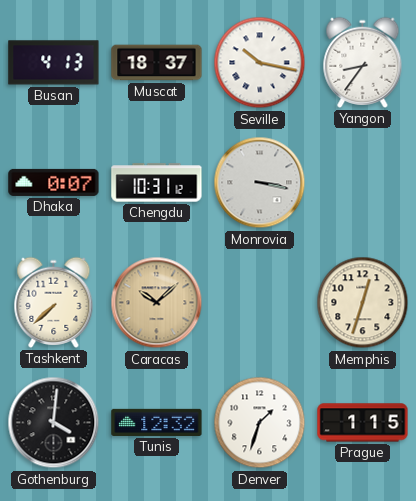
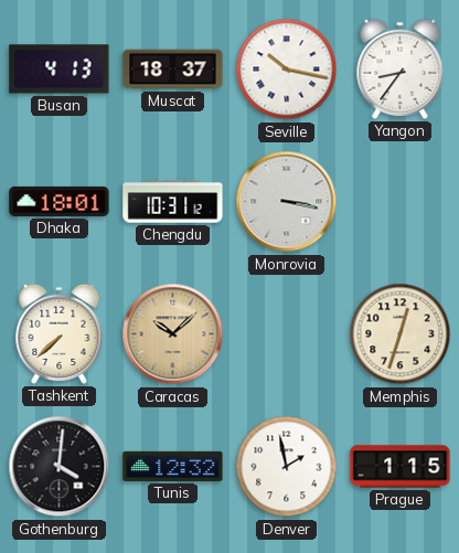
Dhaka: 0:07 -> 18:01
Denver: 1:33 -> 1:58
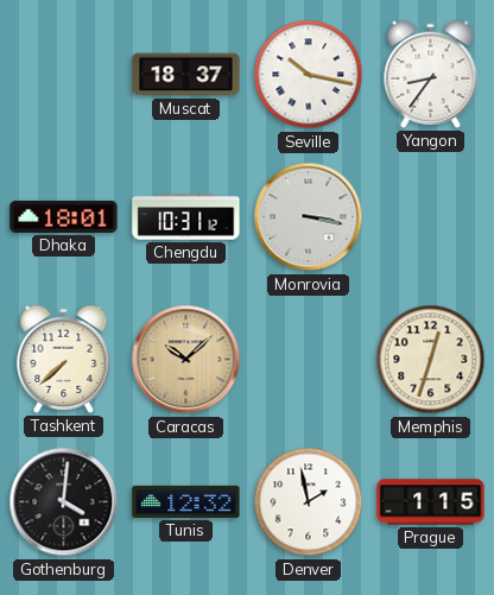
Busan: 4:13 -> none
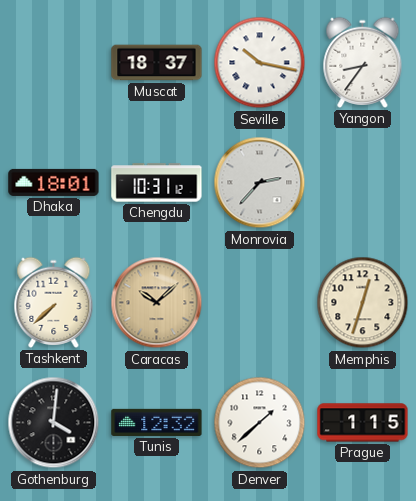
Monrovia: 3:17 -> 2:37
Denver: 1:58 -> 1:38
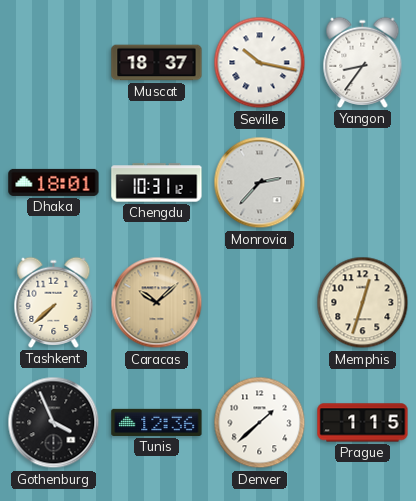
Gothenburg: 4:01 -> 3:56
Tunis: 12:32 -> 12:36
